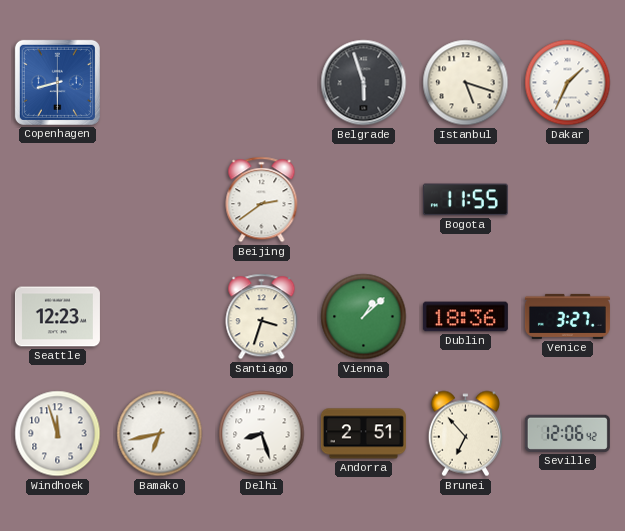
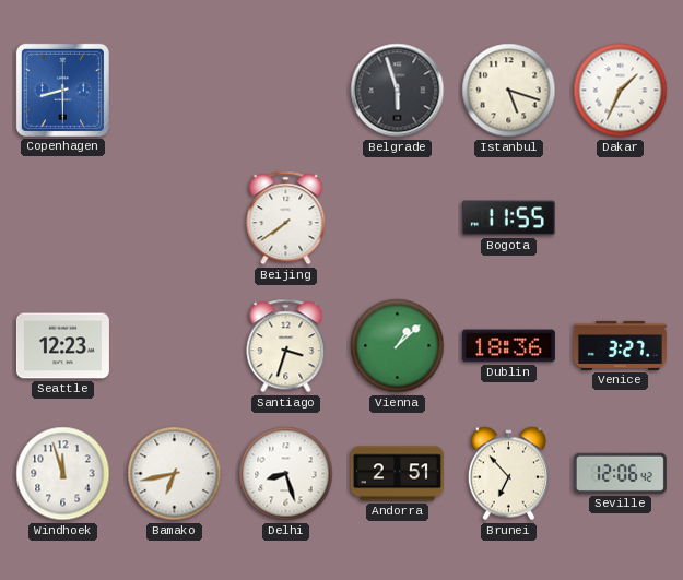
Beijing: 2:39 -> 7:39
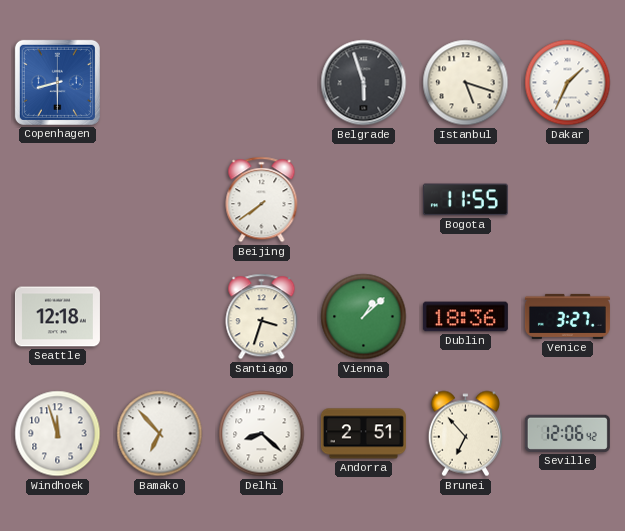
Seattle: 12:23 -> 12:18
Bamako: 6:43 -> 6:53
Delhi: 8:27 -> 8:22
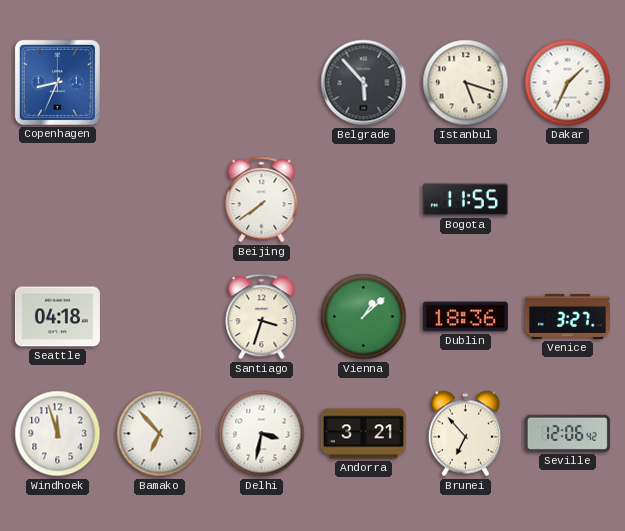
Copenhagen: 8:30 -> 8:34
Belgrade: 5:57 -> 5:53
Seattle: 12:18 -> 04:18
Delhi: 8:22 -> 3:32
Andorra: 2:51 -> 3:21
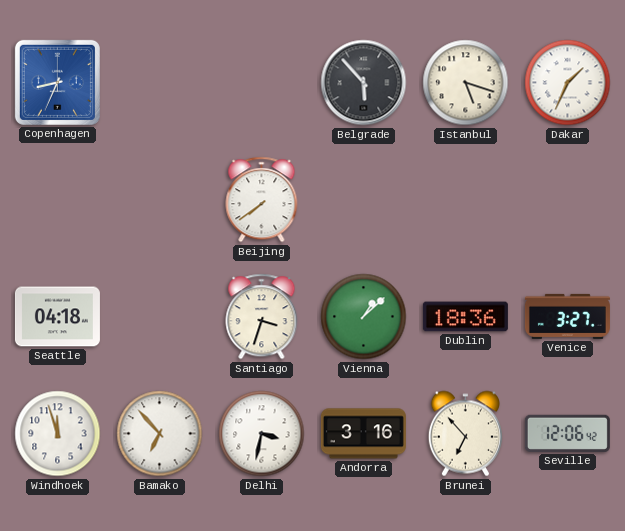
Bogota: 11:55 -> none
Andorra: 3:21 -> 3:16
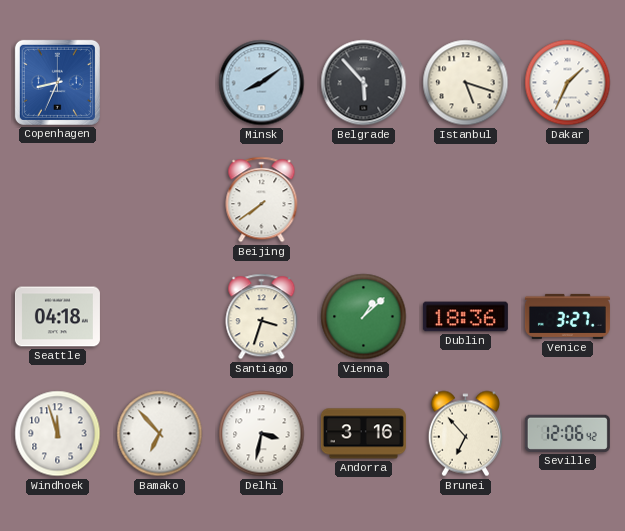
Minsk: none -> 8:09
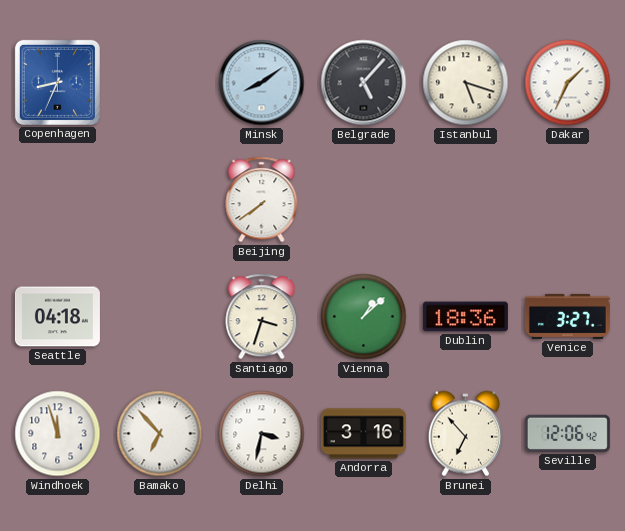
Belgrade: 5:53 -> 5:07
